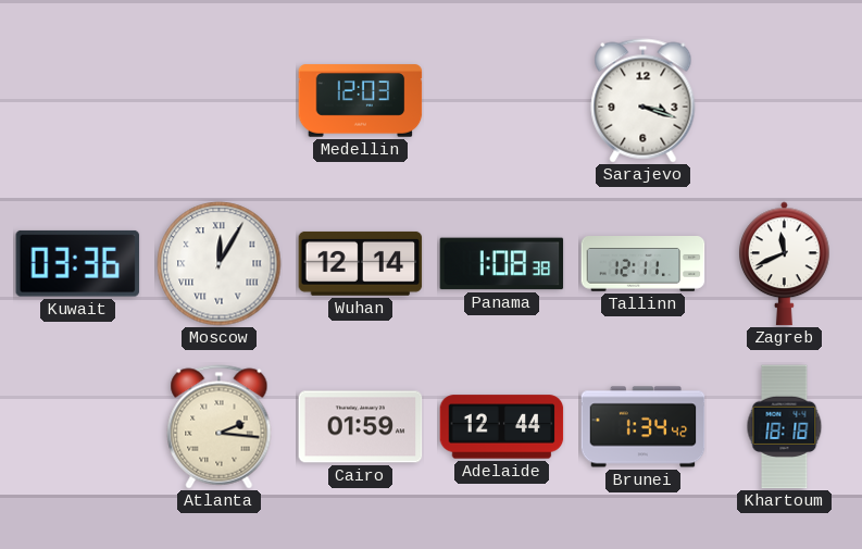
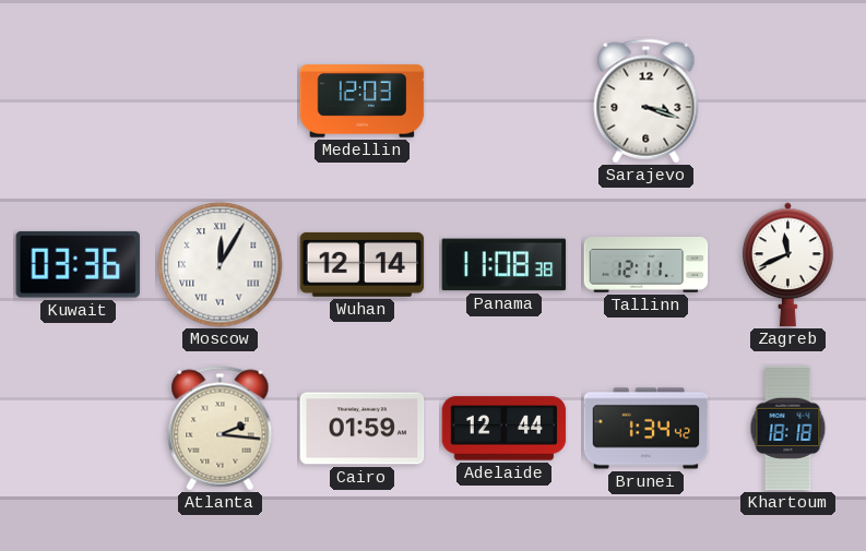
Panama: 1:08 -> 11:08
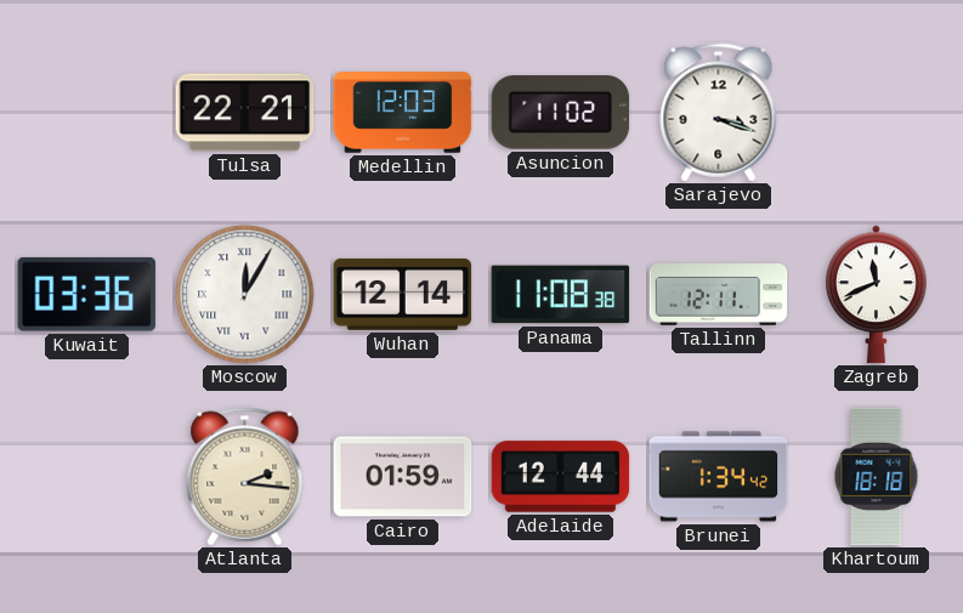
Tulsa: none -> 22:21
Asuncion: none -> 11:02
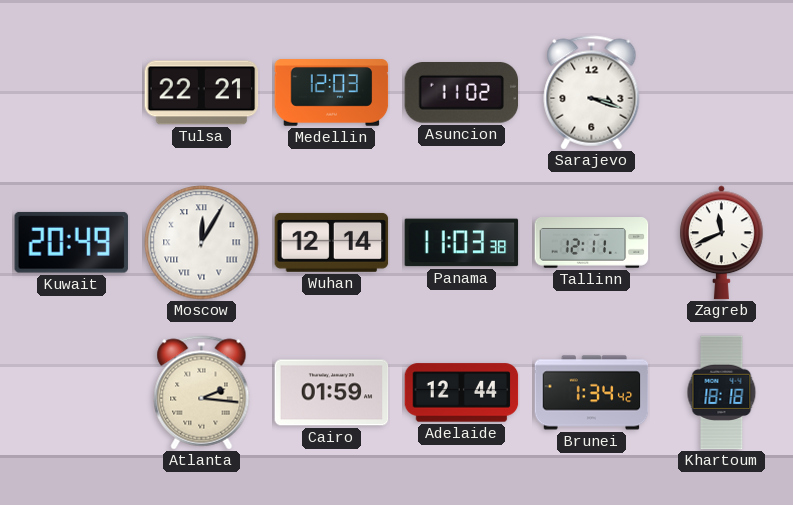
Kuwait: 03:36 -> 20:49
Panama: 11:08 -> 11:03
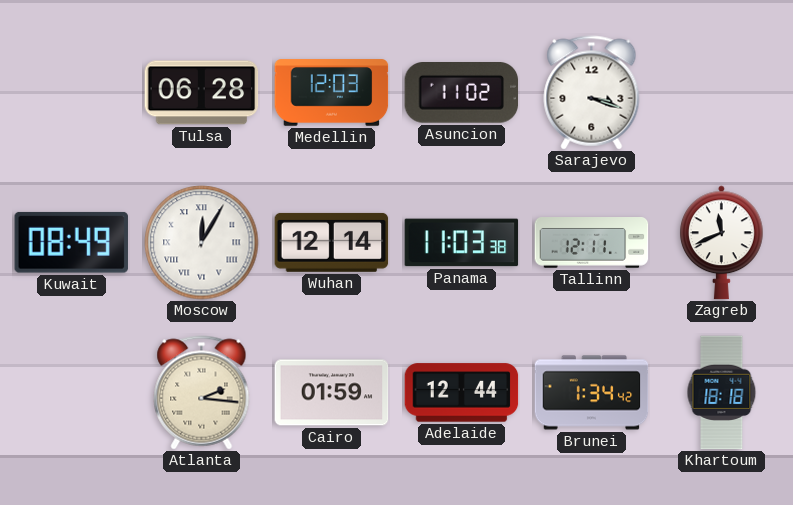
Tulsa: 22:21 -> 06:28
Kuwait: 20:49 -> 08:49
